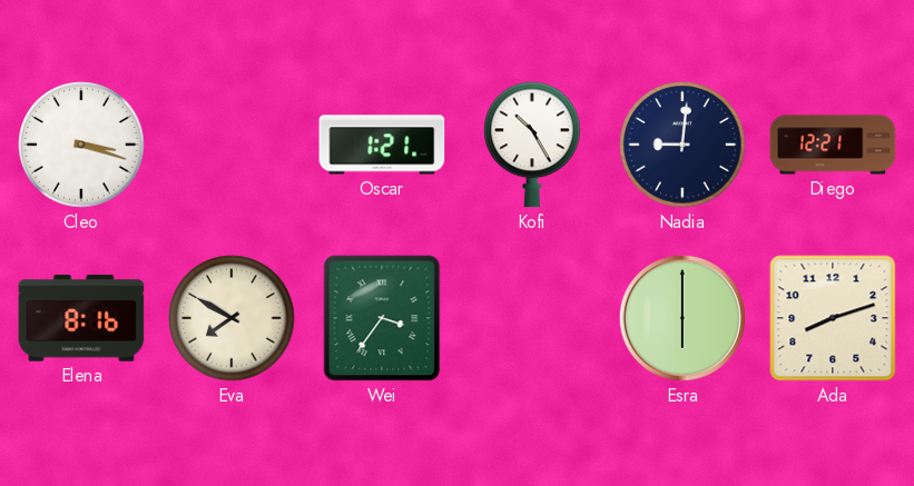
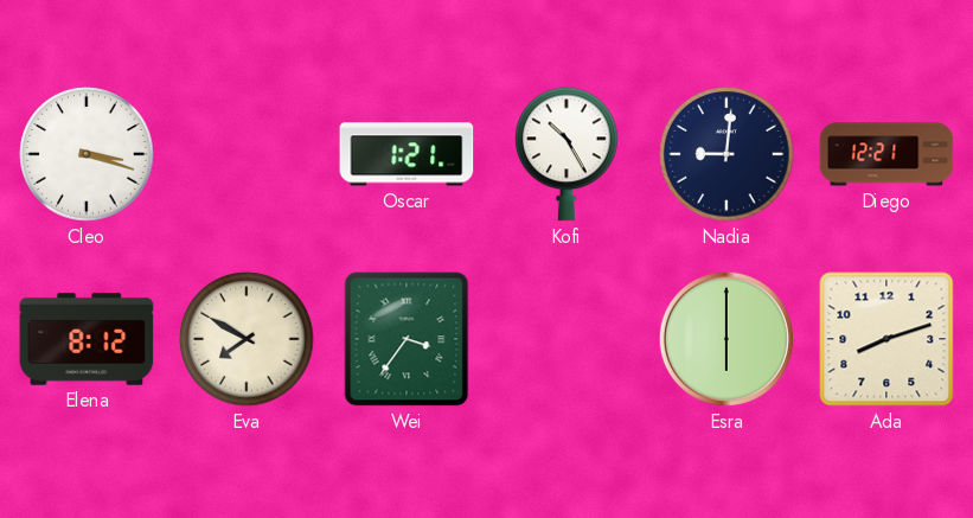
Elena: 8:16 -> 8:12
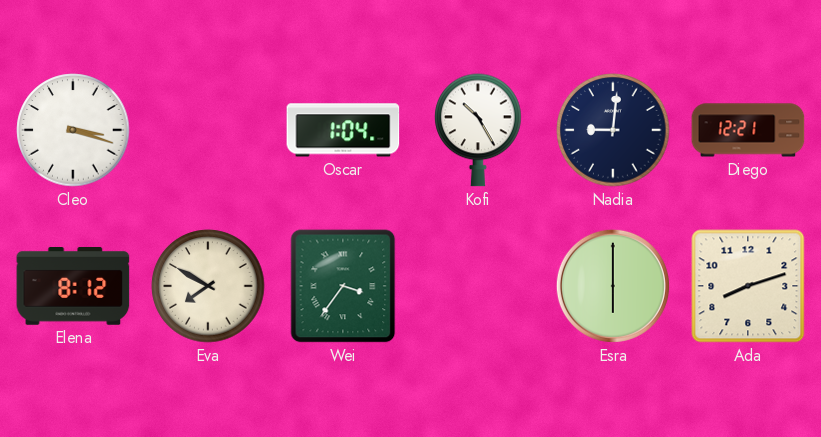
Oscar: 1:21 -> 1:04
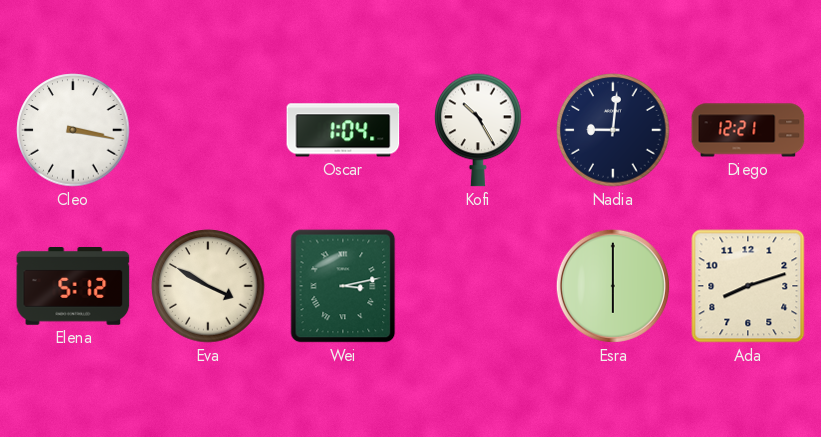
Cleo: 3:18 -> 3:17
Elena: 8:12 -> 5:12
Eva: 7:50 -> 3:50
Wei: 3:36 -> 3:13
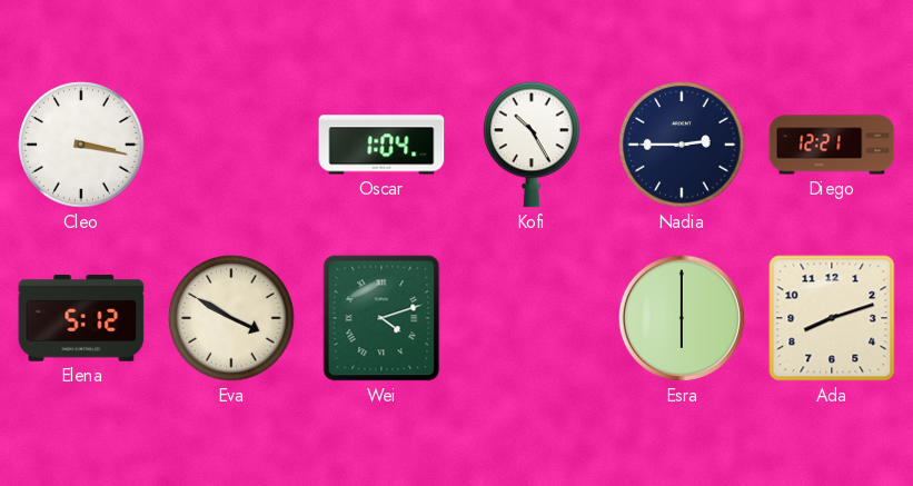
Nadia: 9:01 -> 2:45
Wei: 3:13 -> 4:12
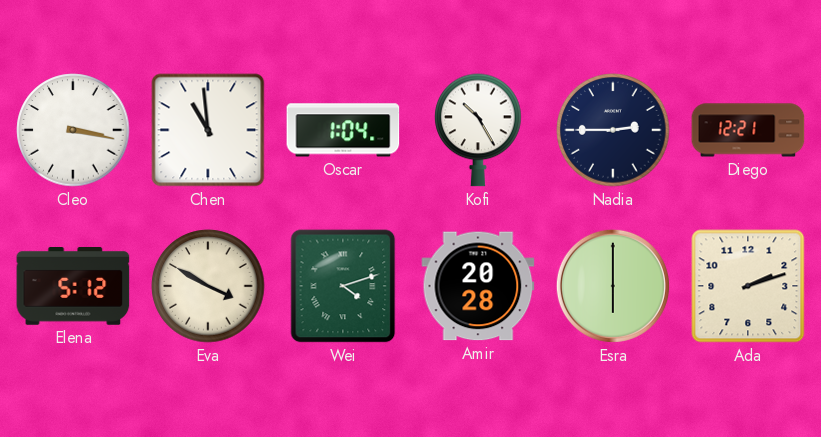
Chen: none -> 10:59
Amir: none -> 20:28
Ada: 8:12 -> 2:12
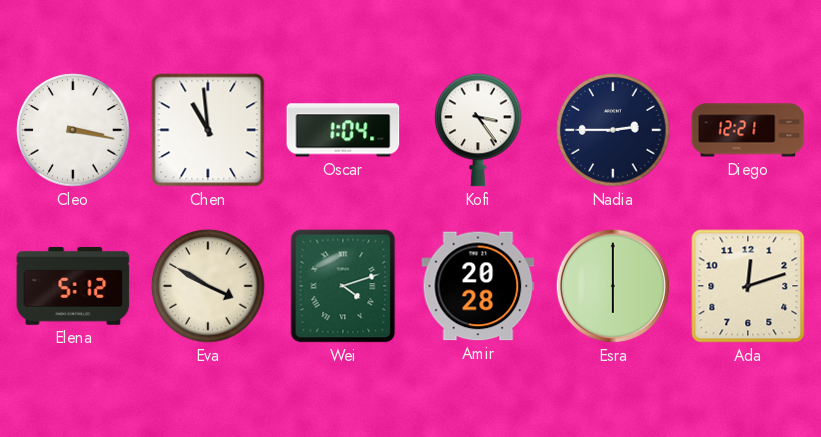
Kofi: 10:25 -> 3:24
Ada: 2:12 -> 12:12
